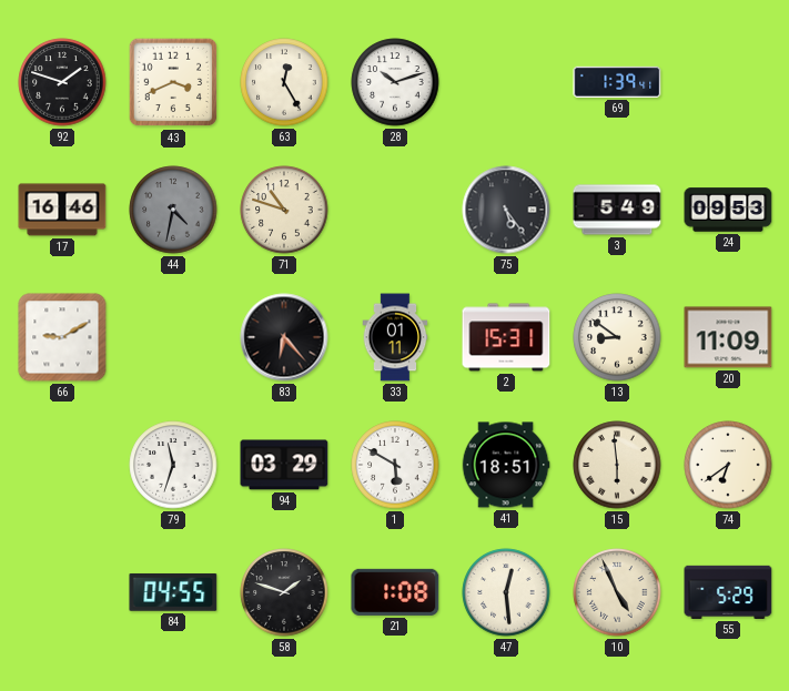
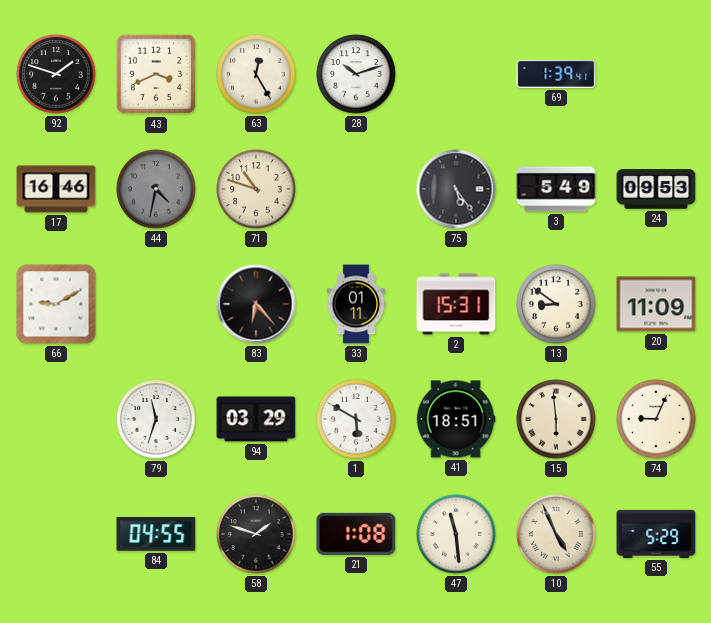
74: 6:39 -> 9:04
47: 12:29 -> 11:29
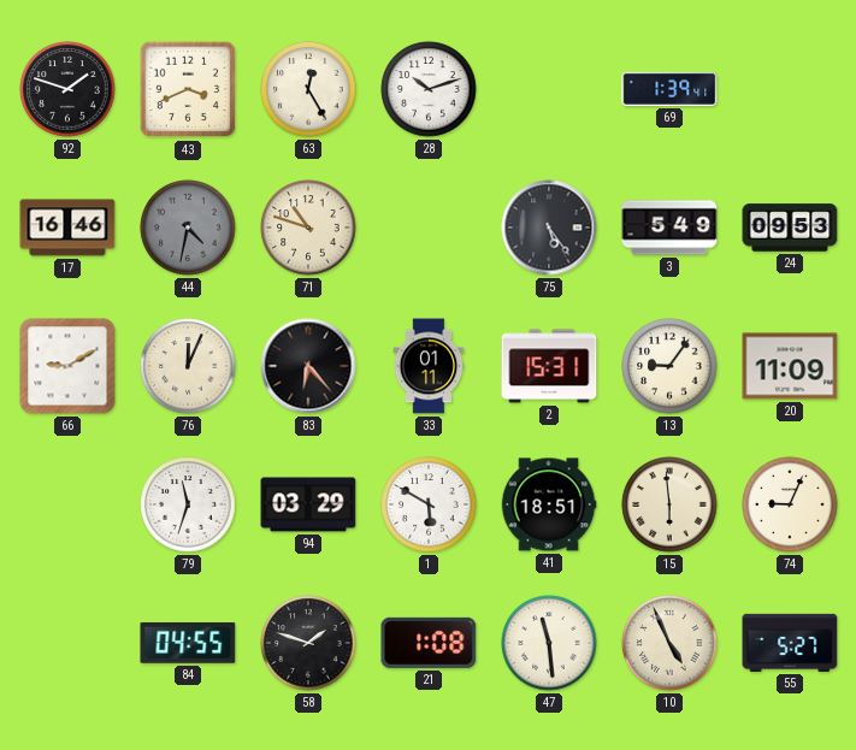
76: none -> 12:04
13: 8:51 -> 9:06
55: 5:29 -> 5:27
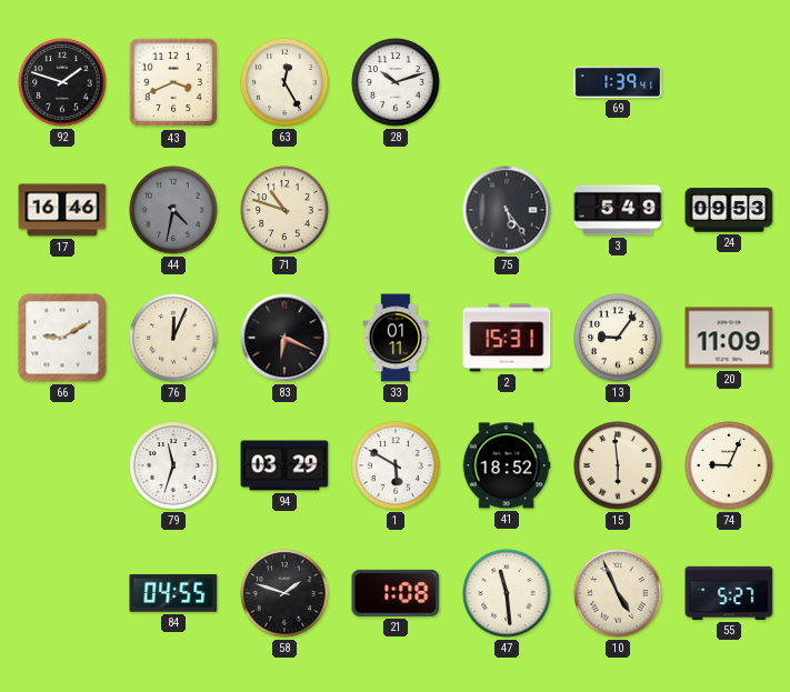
83: 6:23 -> 6:19
41: 18:51 -> 18:52
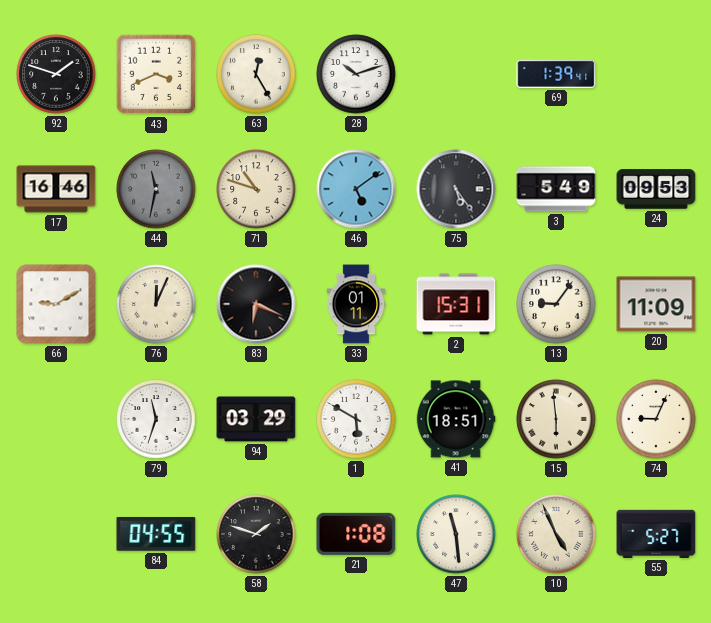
44: 4:32 -> 11:32
46: none -> 5:09
41: 18:52 -> 18:51
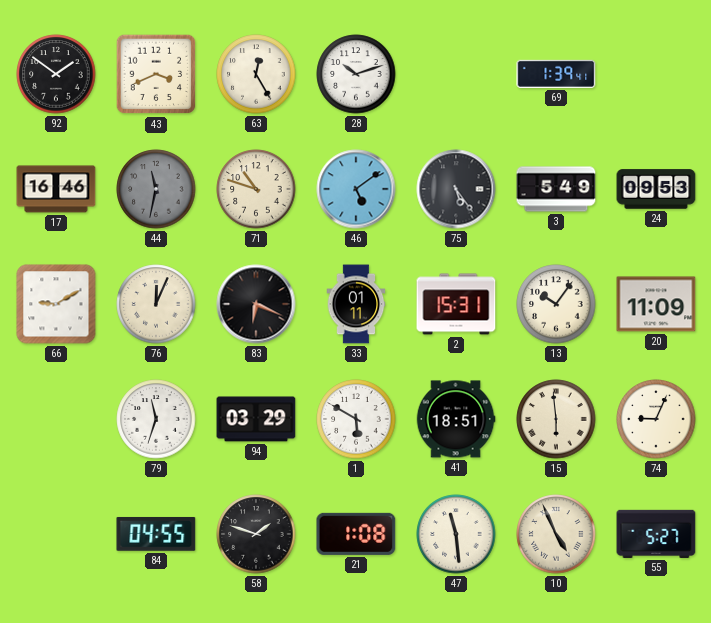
92: 1:48 -> 1:51
13: 9:06 -> 10:06
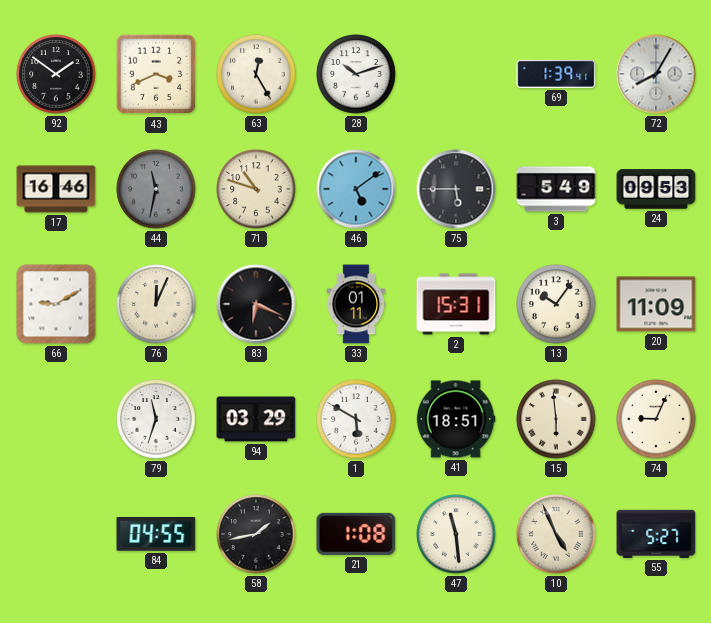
72: none -> 8:05
75: 5:24 -> 5:45
58: 1:48 -> 1:43
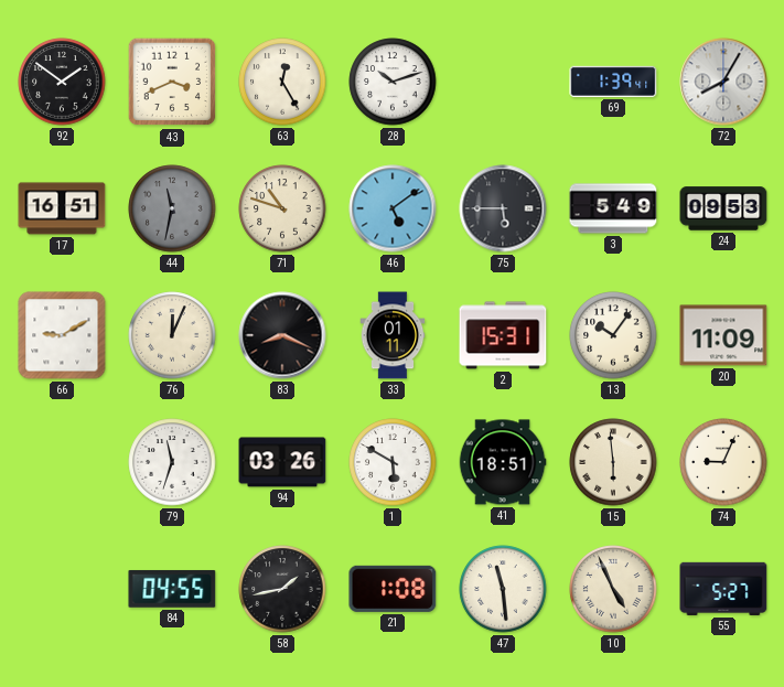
17: 16:46 -> 16:51
83: 6:19 -> 8:19
94: 03:29 -> 03:26
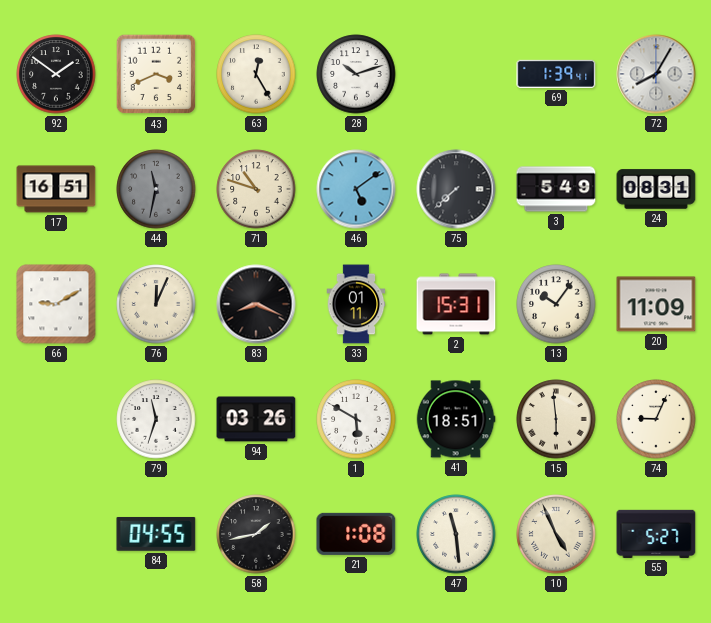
75: 5:45 -> 7:38
24: 09:53 -> 08:31
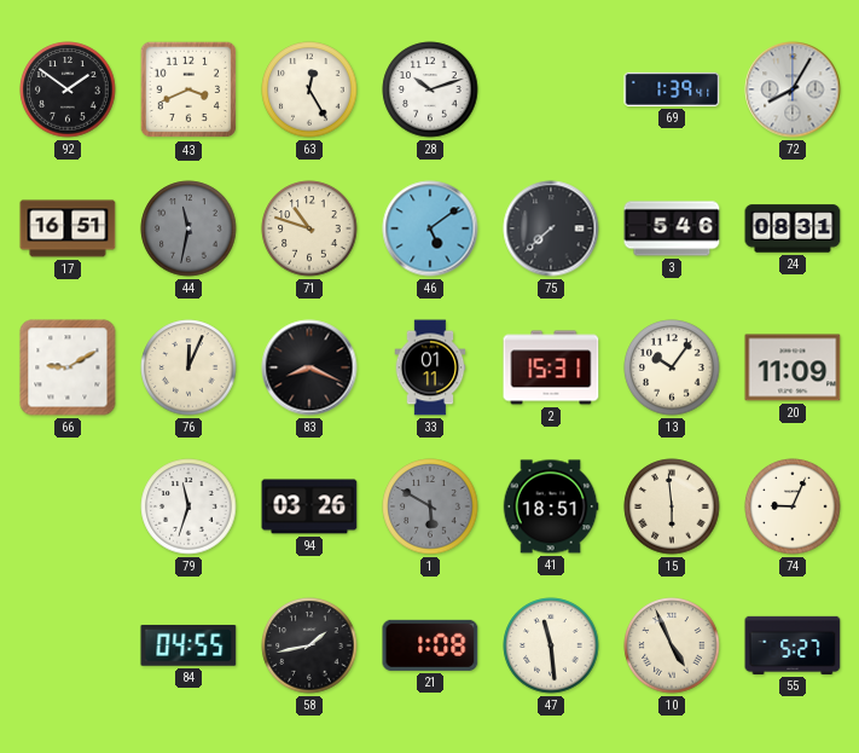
3: 5:49 -> 5:46
1 dial: white -> grey
